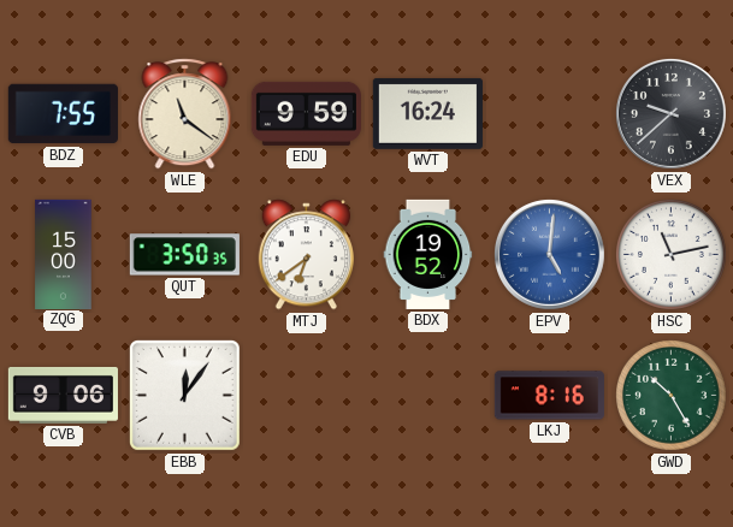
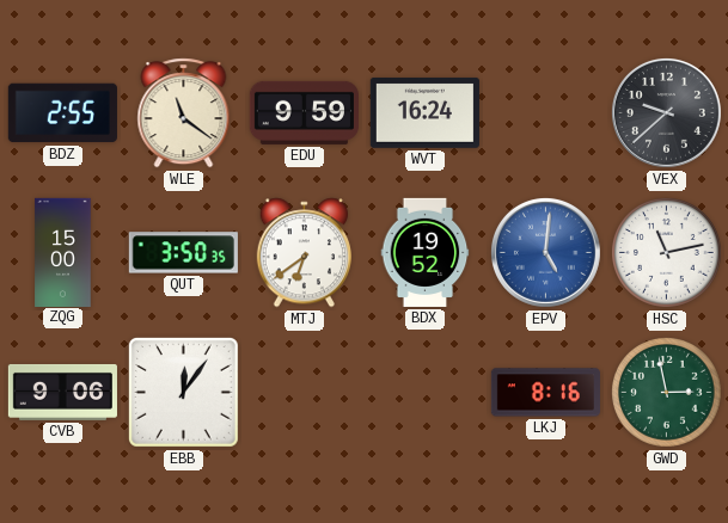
BDZ: 7:55 -> 2:55
GWD: 10:25 -> 2:58
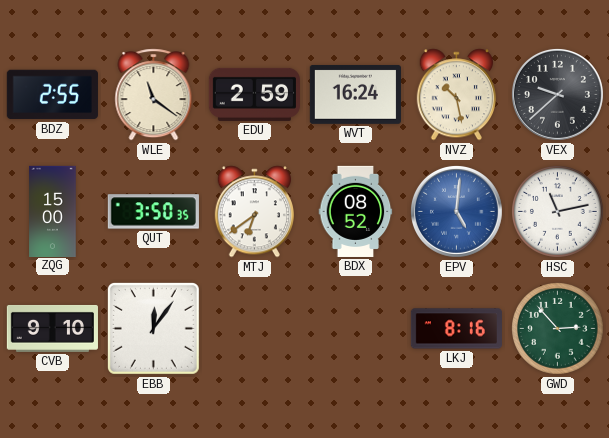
EDU: 9:59 -> 2:59
NVZ: none -> 10:28
BDX: 19:52 -> 08:52
CVB: 9:06 -> 9:10
GWD: 2:58 -> 2:53
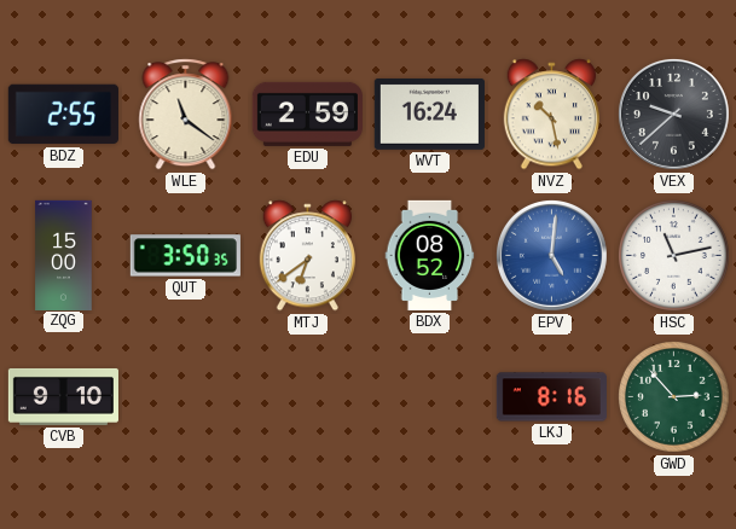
EBB: 12:06 -> none
